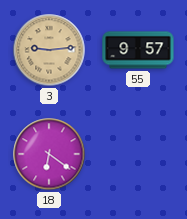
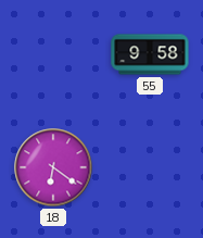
3: 9:14 -> none
55: 9:57 -> 9:58
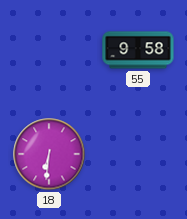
18: 6:21 -> 6:31
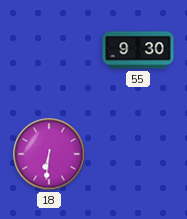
55: 9:58 -> 9:30
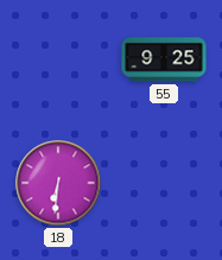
55: 9:30 -> 9:25
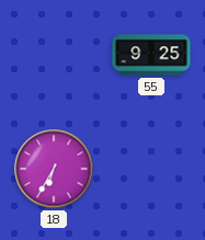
18: 6:31 -> 6:35
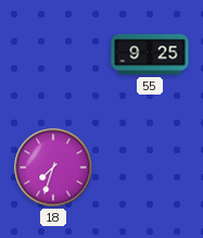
18: 6:35 -> 7:33
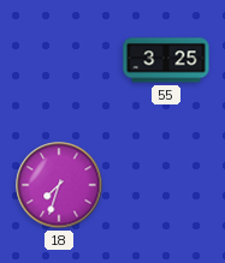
55: 9:25 -> 3:25
